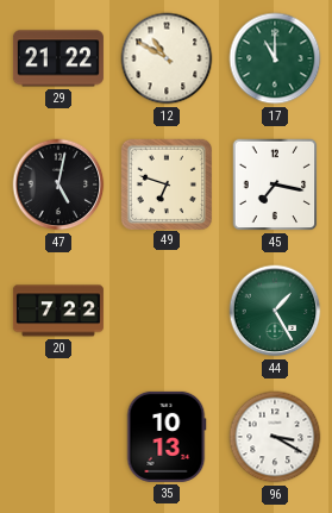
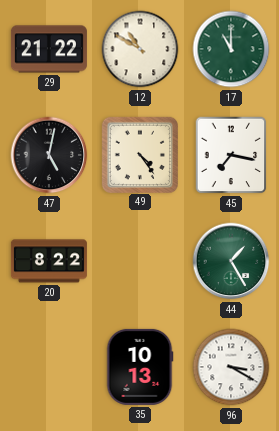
49: 6:48 -> 4:24
20: 7:22 -> 8:22
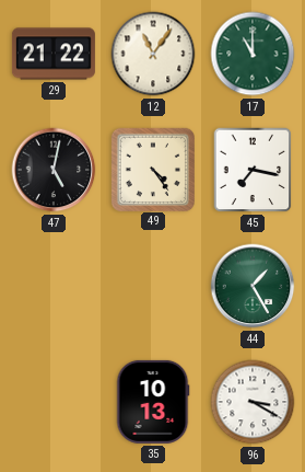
12: 10:50 -> 11:06
20: 8:22 -> none
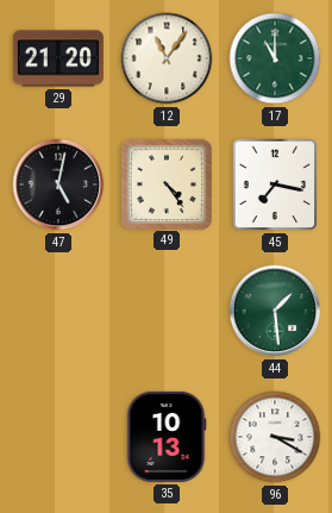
29: 21:22 -> 21:20
44: 1:25 -> 1:29
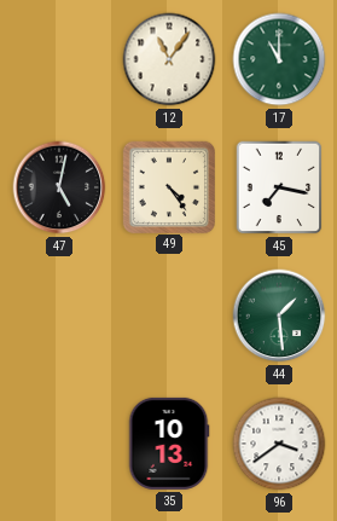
29: 21:20 -> none
96: 3:20 -> 3:39
